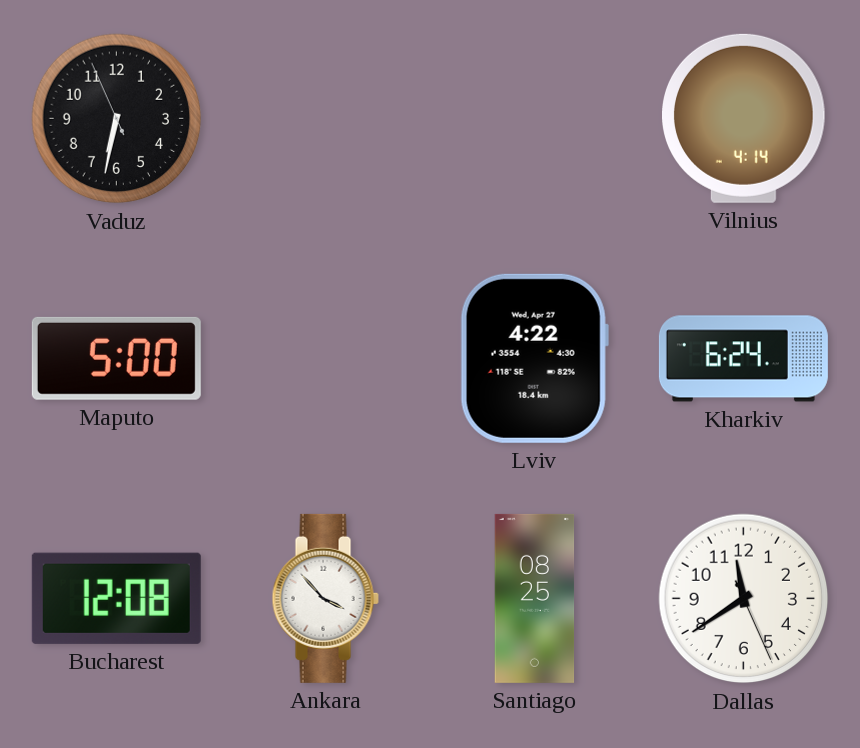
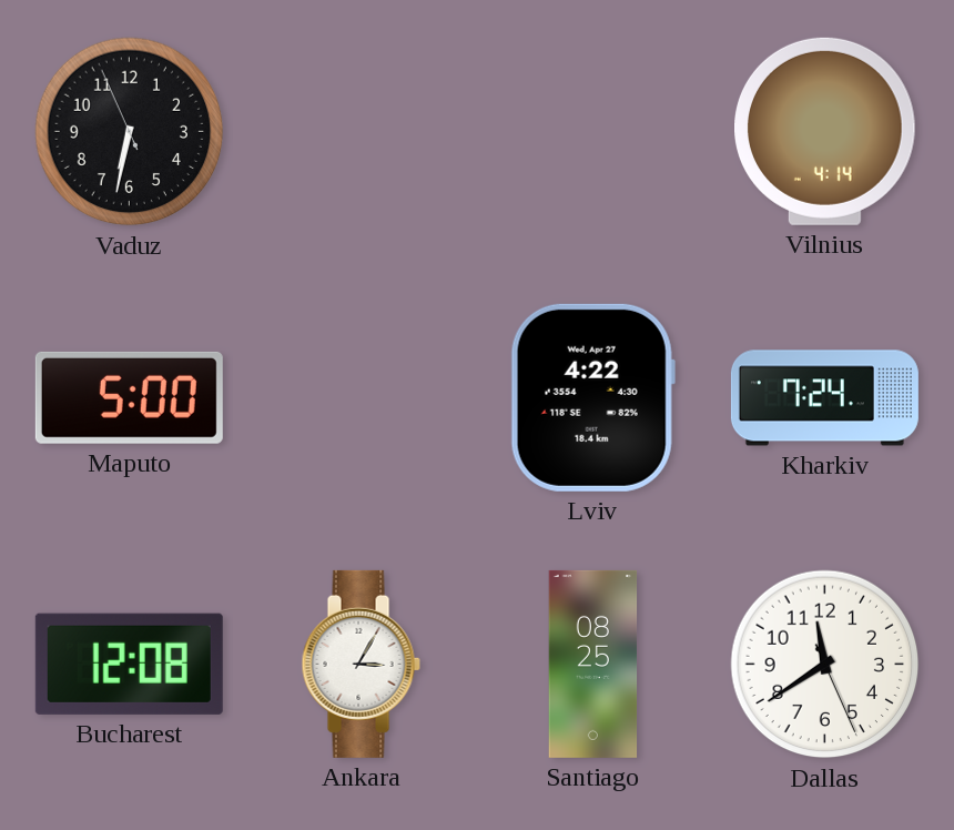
Kharkiv: 6:24 -> 7:24
Ankara: 3:53 -> 3:05
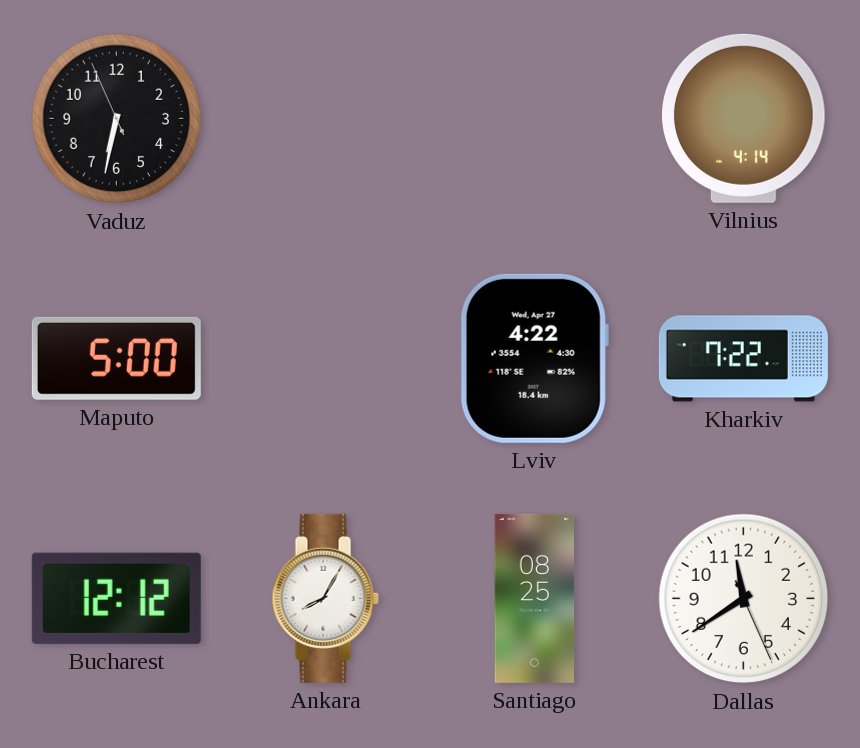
Kharkiv: 7:24 -> 7:22
Bucharest: 12:08 -> 12:12
Ankara: 3:05 -> 8:05
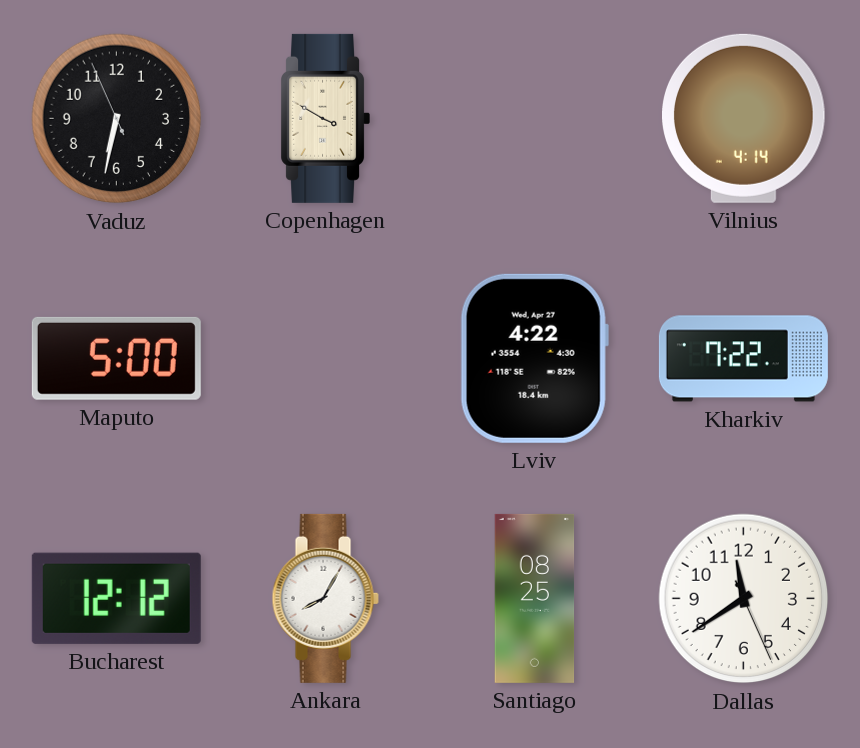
Copenhagen: none -> 3:50
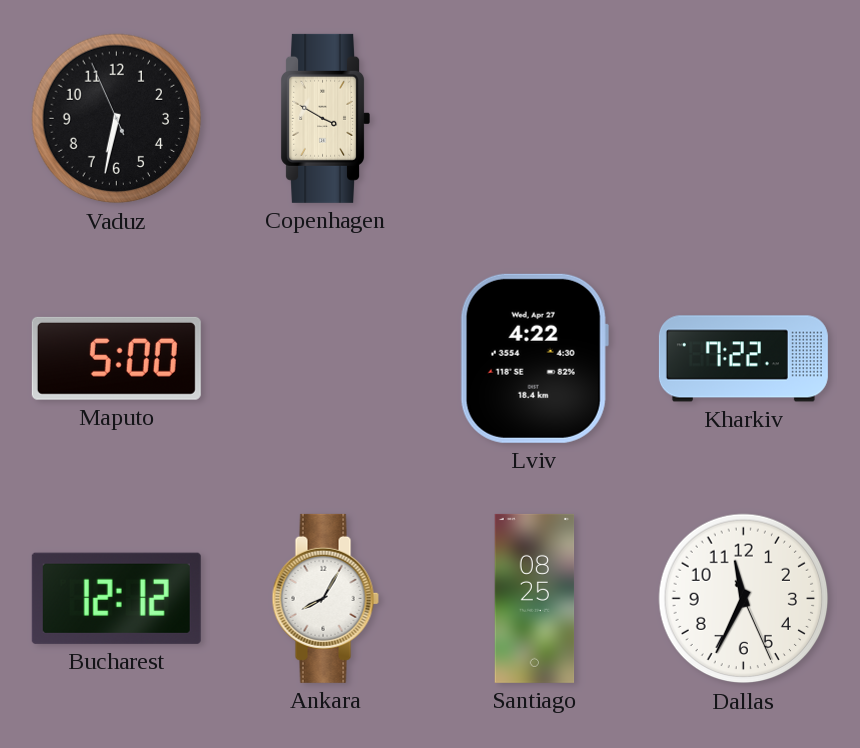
Vilnius: 4:14 -> none
Dallas: 11:39 -> 11:34
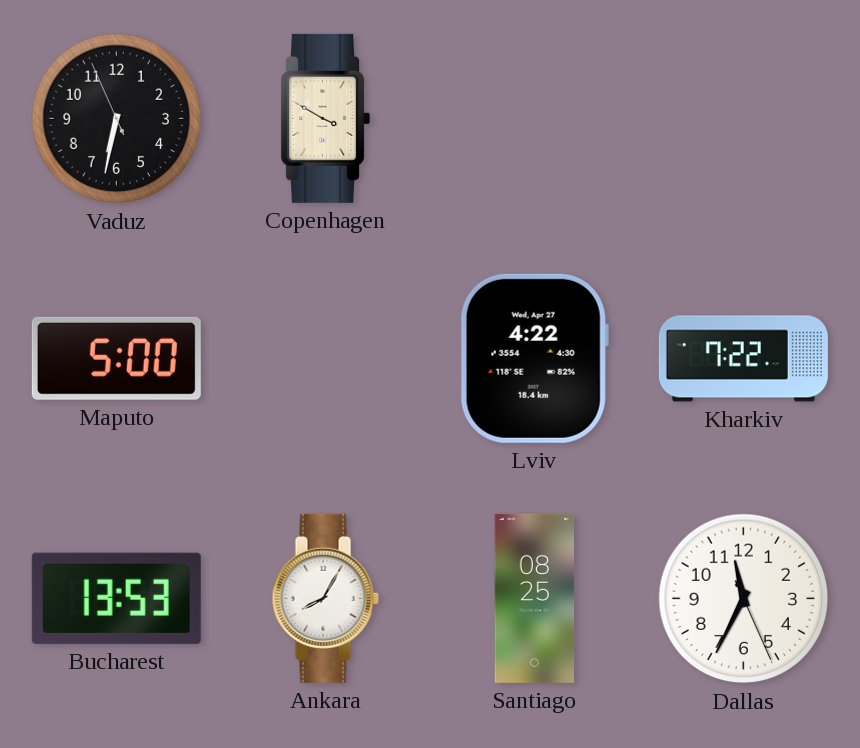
Bucharest: 12:12 -> 13:53
